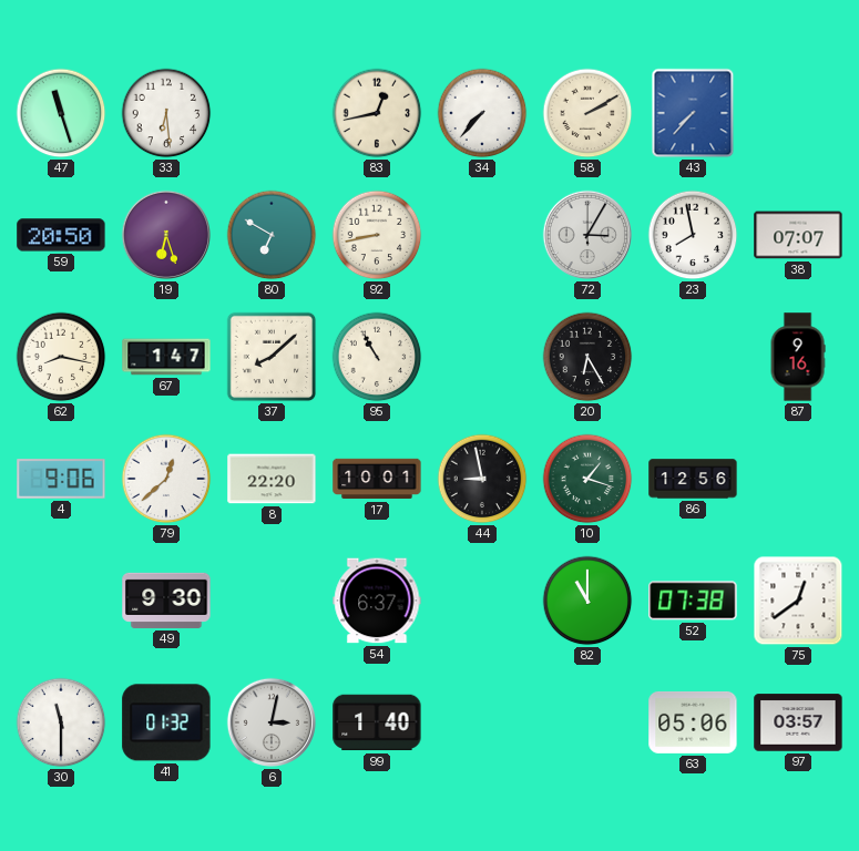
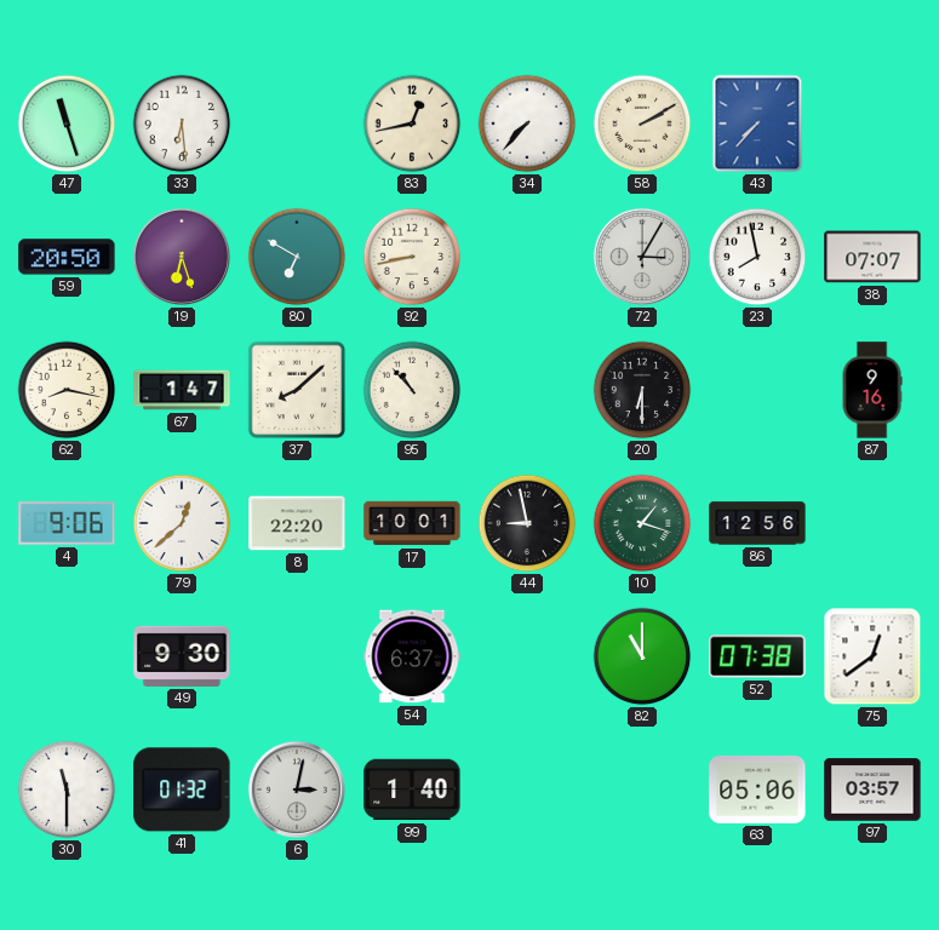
95: 10:55 -> 10:53
20: 6:25 -> 6:30
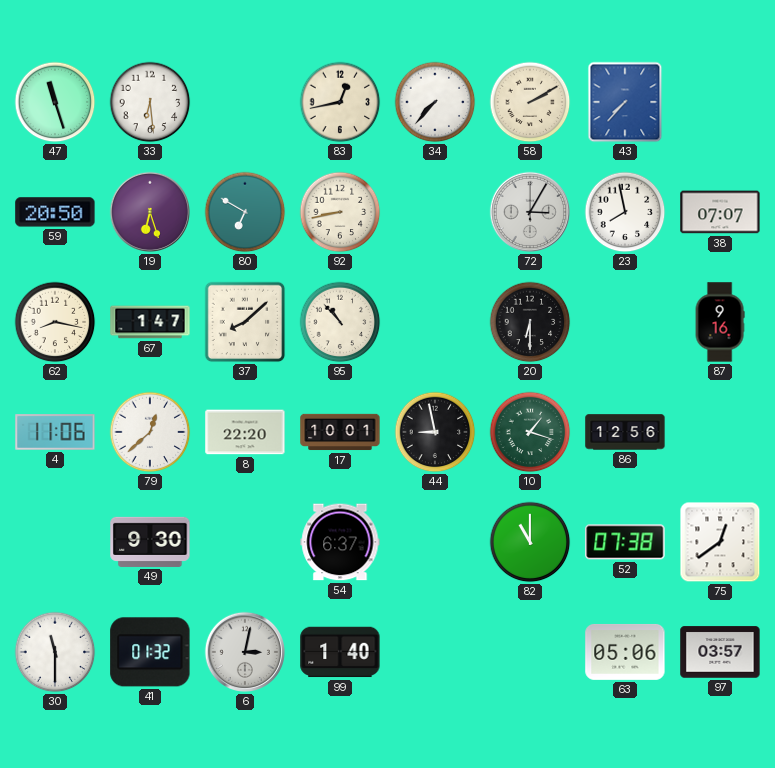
4: 9:06 -> 11:06
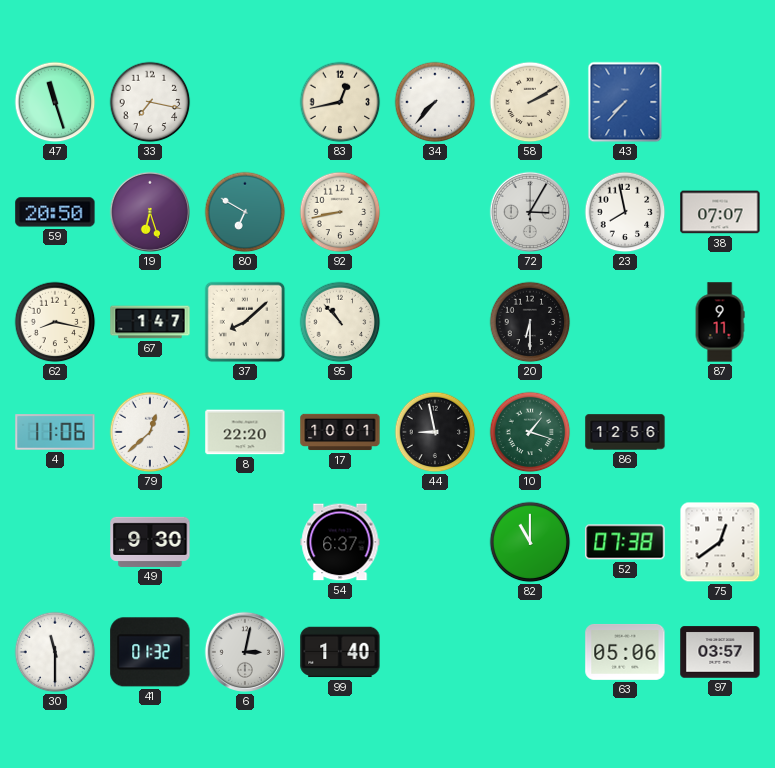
33: 6:29 -> 7:17
87: 9:16 -> 9:11
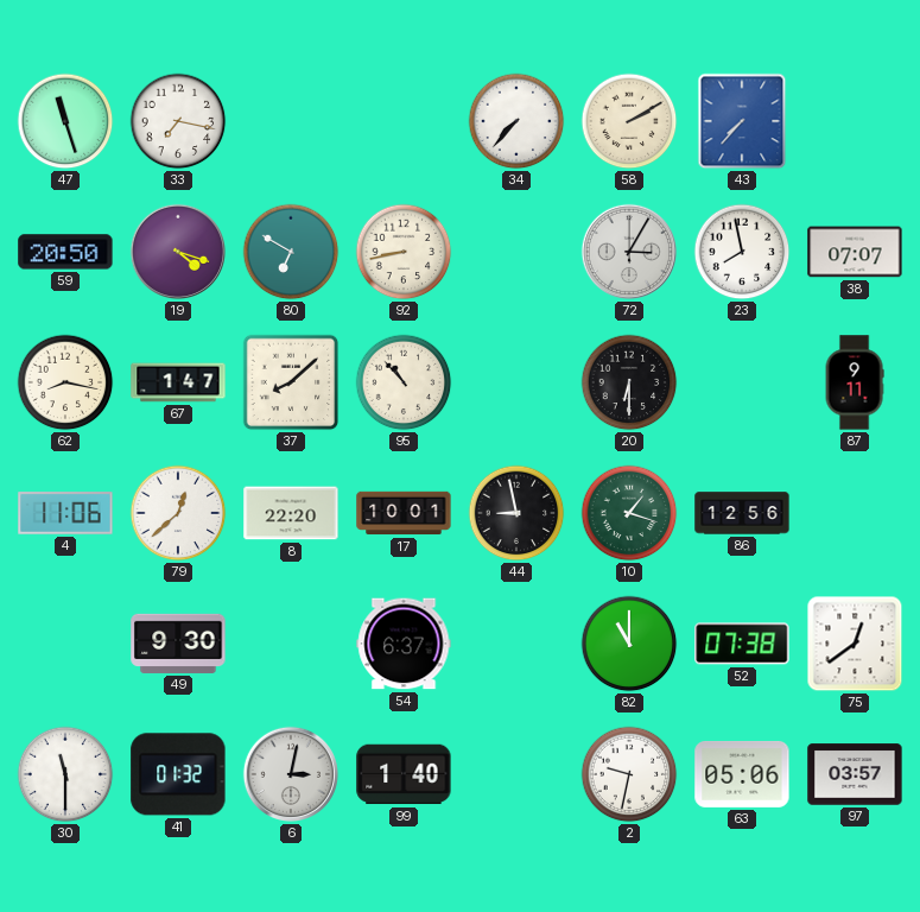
83: 12:43 -> none
19: 6:27 -> 4:18
2: none -> 9:32
